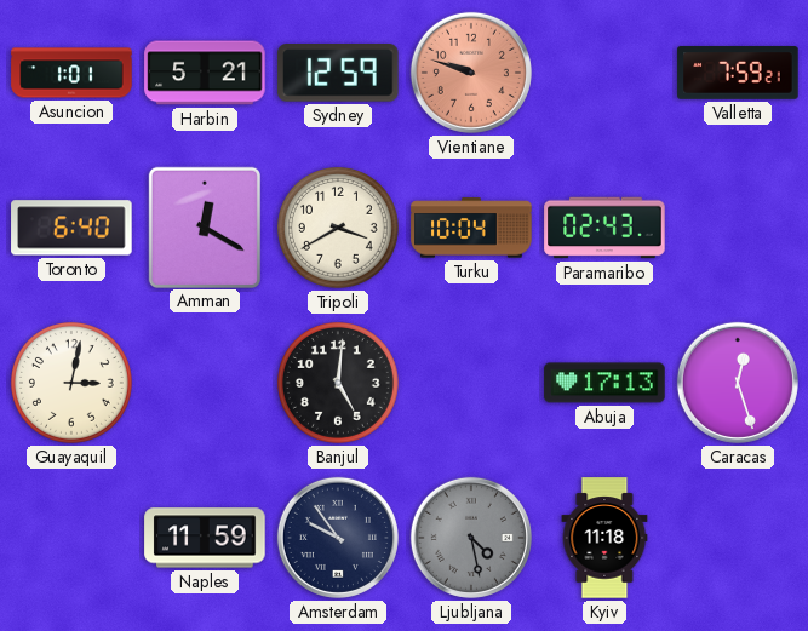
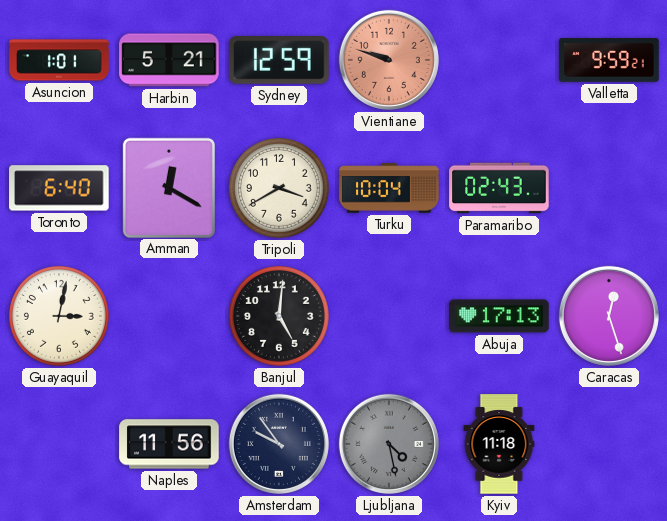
Valletta: 7:59 -> 9:59
Naples: 11:59 -> 11:56
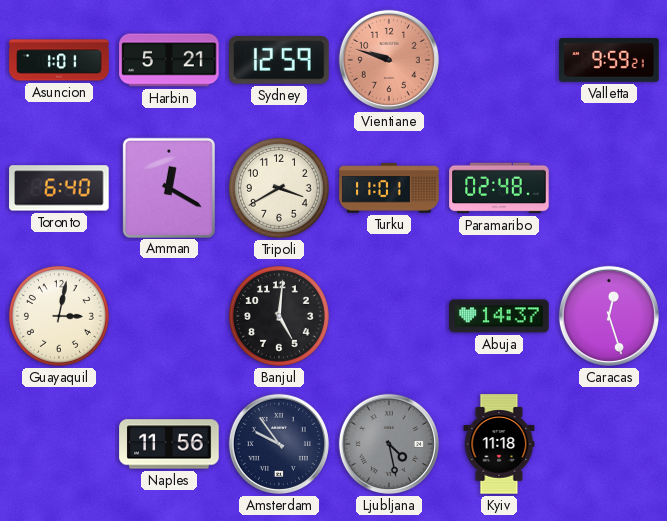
Turku: 10:04 -> 11:01
Paramaribo: 02:43 -> 02:48
Abuja: 17:13 -> 14:37
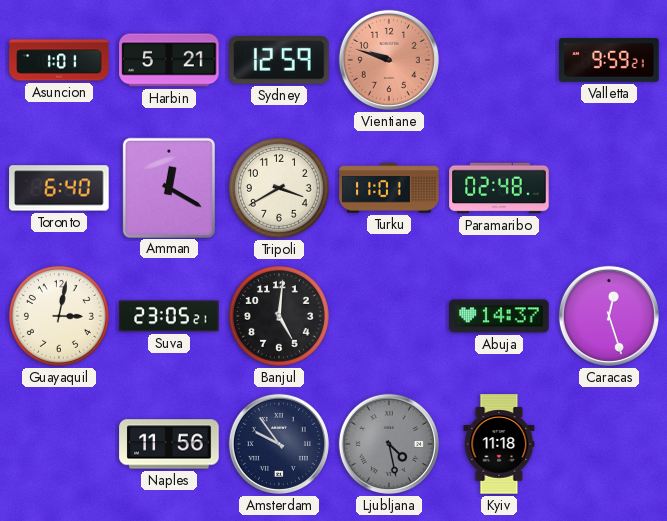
Suva: none -> 23:05
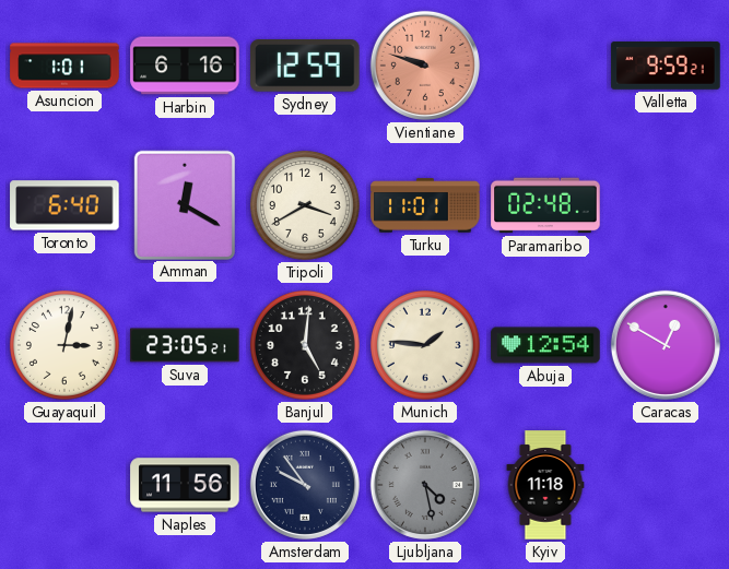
Harbin: 5:21 -> 6:16
Munich: none -> 1:46
Abuja: 14:37 -> 12:54
Caracas: 12:27 -> 12:50
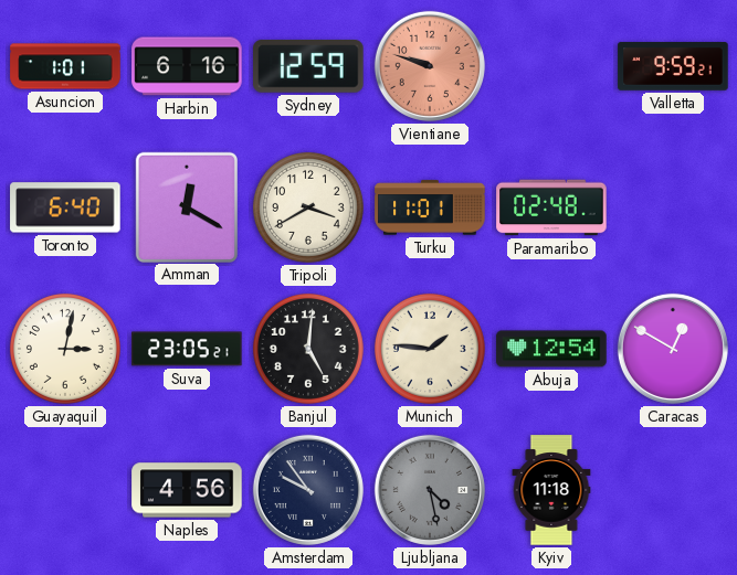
Naples: 11:56 -> 4:56
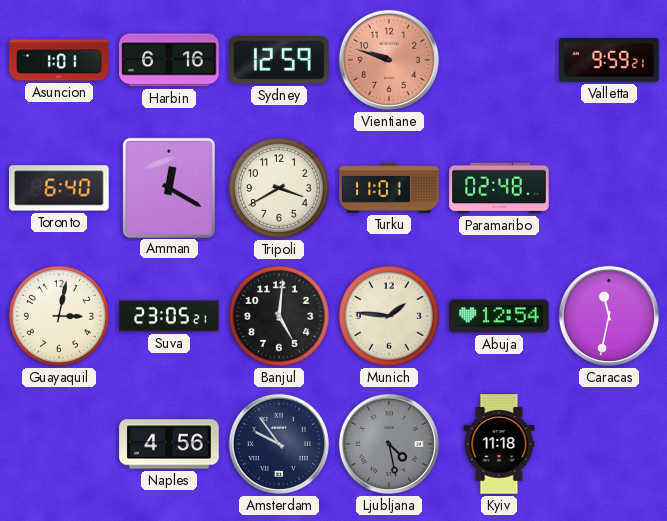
Caracas: 12:50 -> 11:32
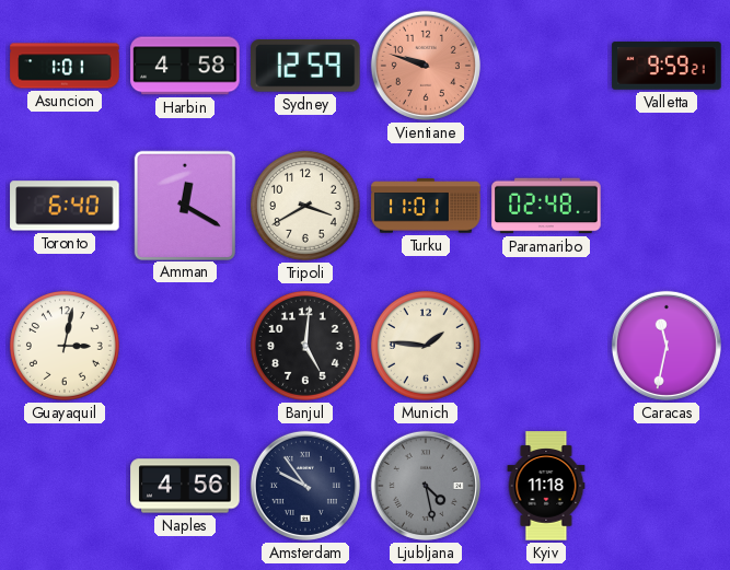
Harbin: 6:16 -> 4:58
Suva: 23:05 -> none
Abuja: 12:54 -> none
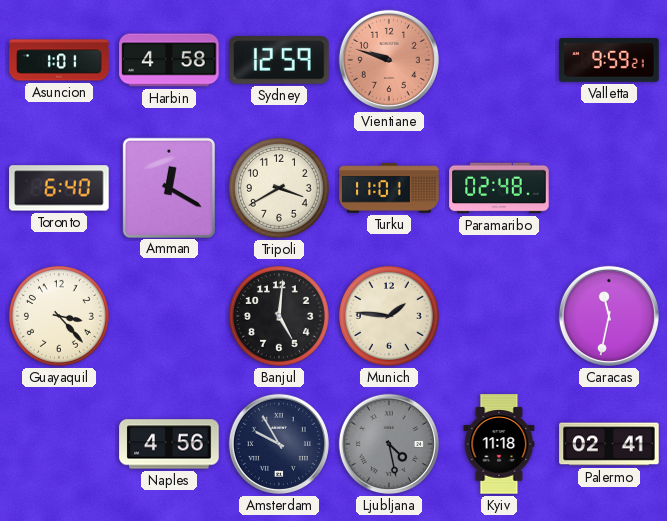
Guayaquil: 3:02 -> 3:23
Amsterdam: 9:54 -> 9:55
Palermo: none -> 02:41
